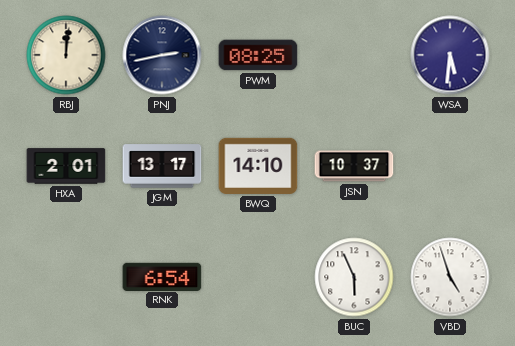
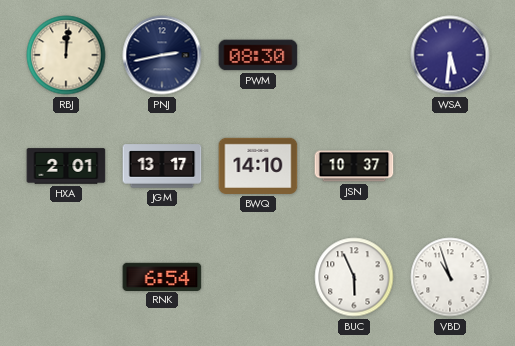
PWM: 08:25 -> 08:30
VBD: 4:57 -> 10:57
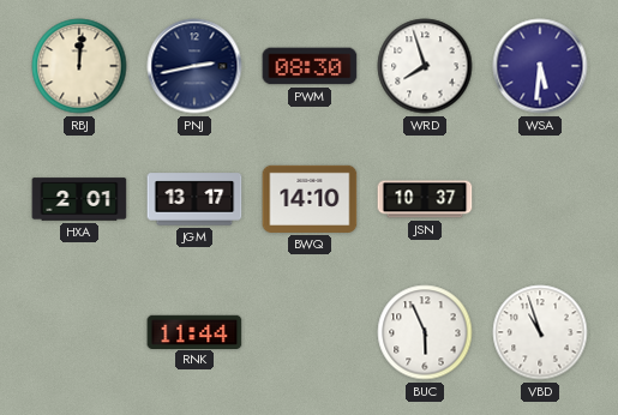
WRD: none -> 7:57
RNK: 6:54 -> 11:44
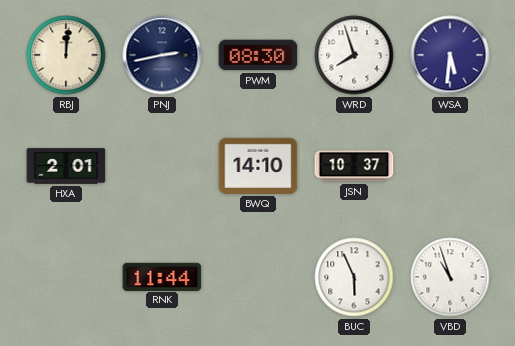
JGM: 13:17 -> none
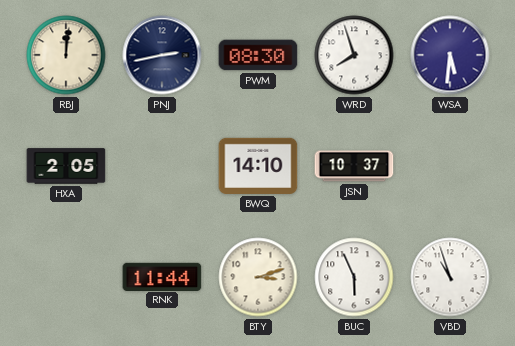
HXA: 2:01 -> 2:05
BTY: none -> 3:12
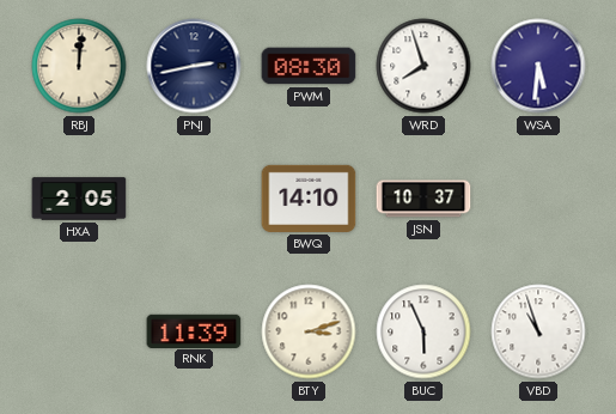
RNK: 11:44 -> 11:39
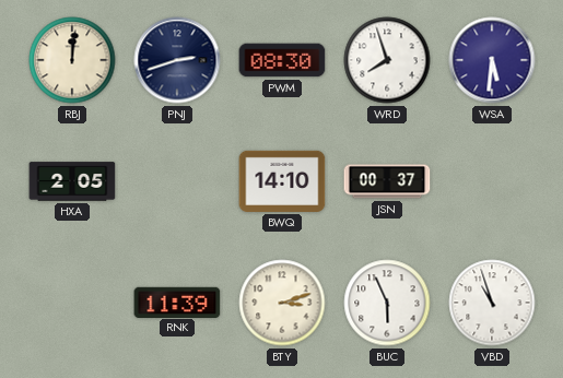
PNJ: 2:43 -> 2:42
JSN: 10:37 -> 00:37
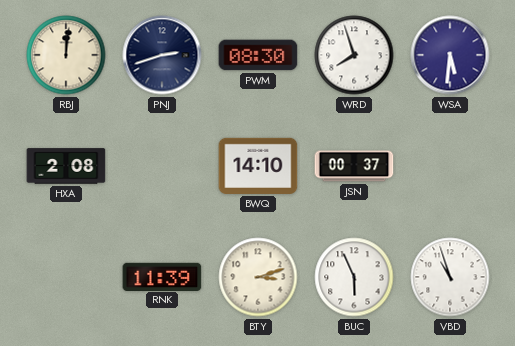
HXA: 2:05 -> 2:08
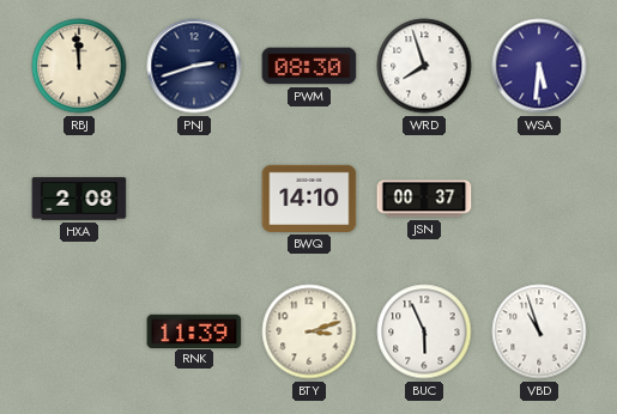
RBJ: 12:01 -> 11:59
